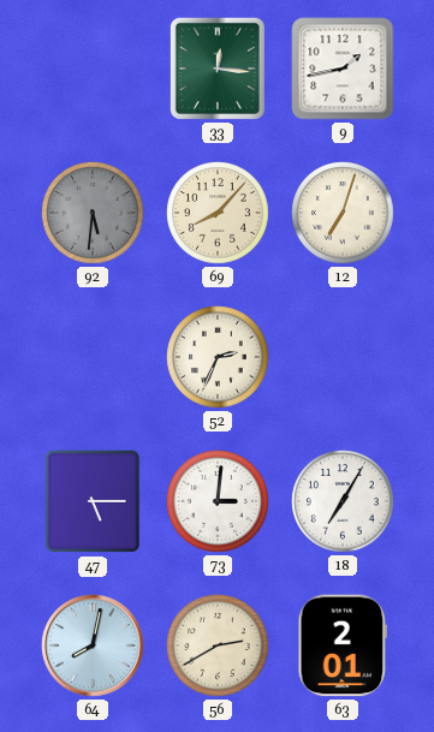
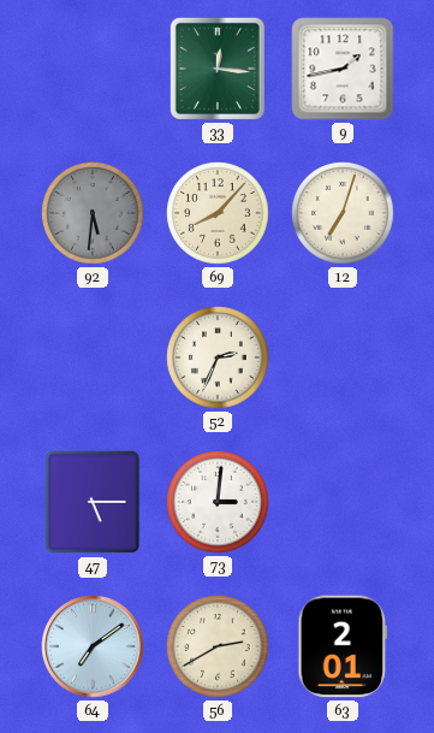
18: 7:05 -> none
64: 8:02 -> 7:09
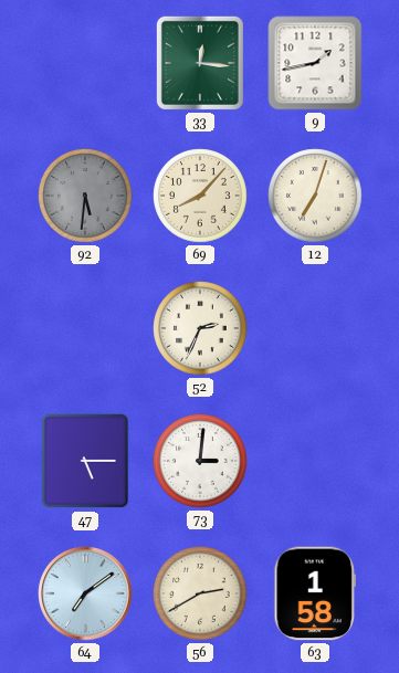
63: 2:01 -> 1:58
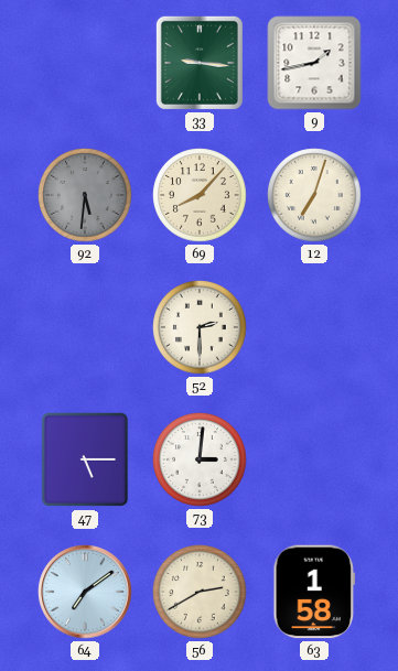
33: 12:16 -> 9:16
52: 2:34 -> 2:30
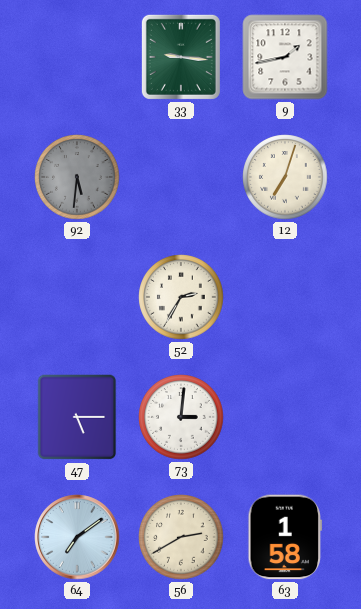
69: 8:07 -> none
52: 2:30 -> 2:35
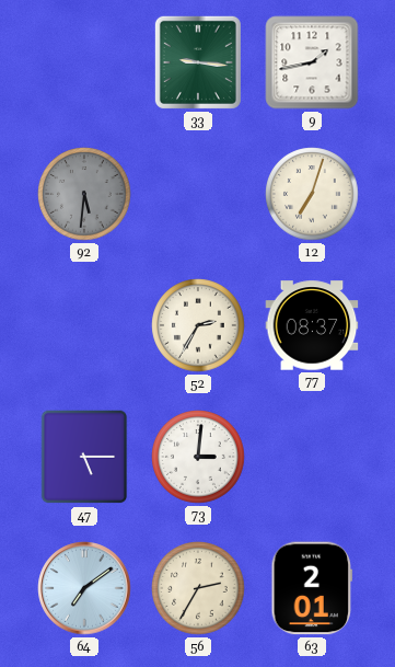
77: none -> 08:37
56: 2:40 -> 2:35
63: 1:58 -> 2:01
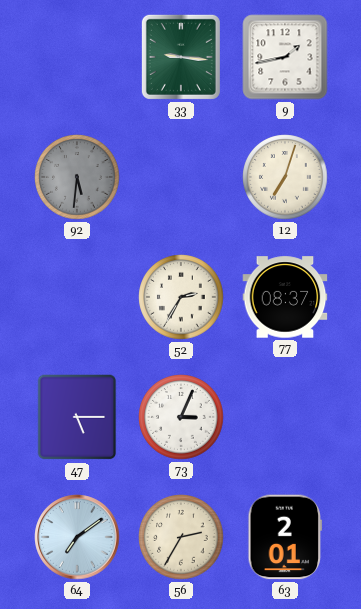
73: 3:01 -> 3:04
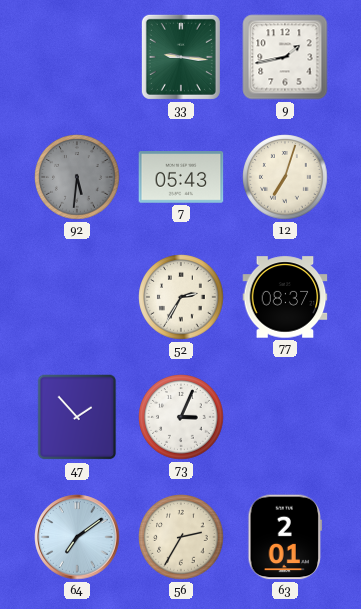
7: none -> 05:43
47: 5:15 -> 1:53
